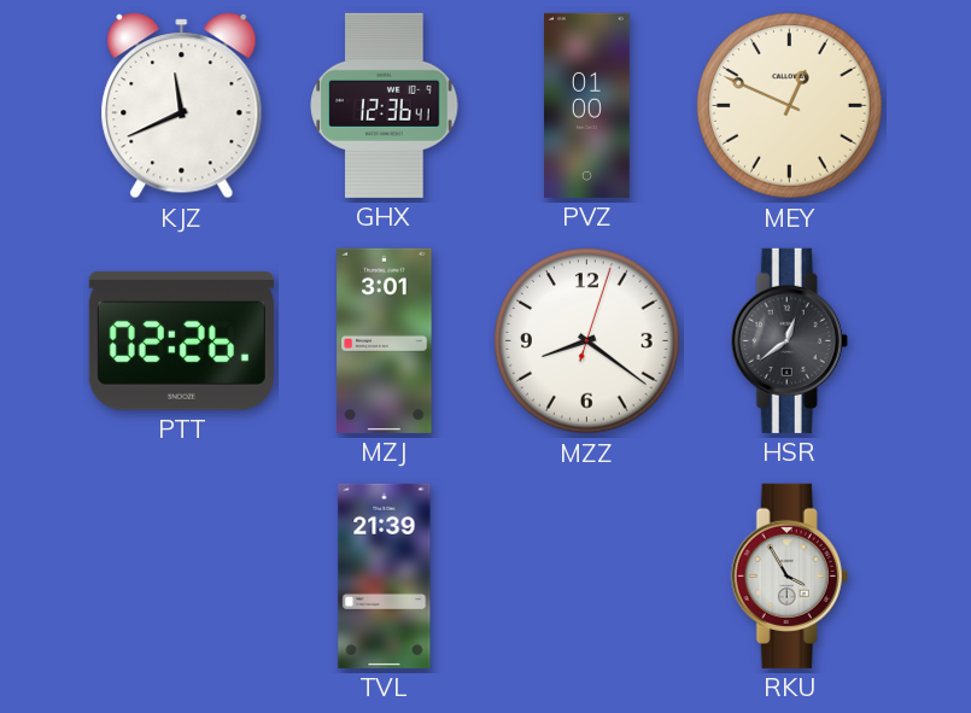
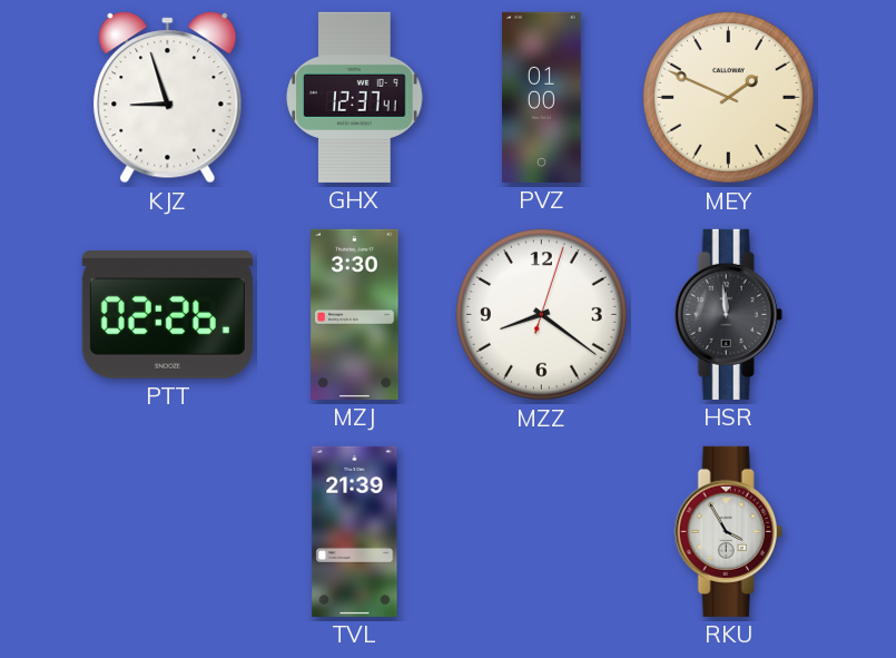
KJZ: 11:41 -> 8:57
GHX: 12:36 -> 12:37
MEY: 12:49 -> 1:49
MZJ: 3:01 -> 3:30
HSR: 12:39 -> 11:59
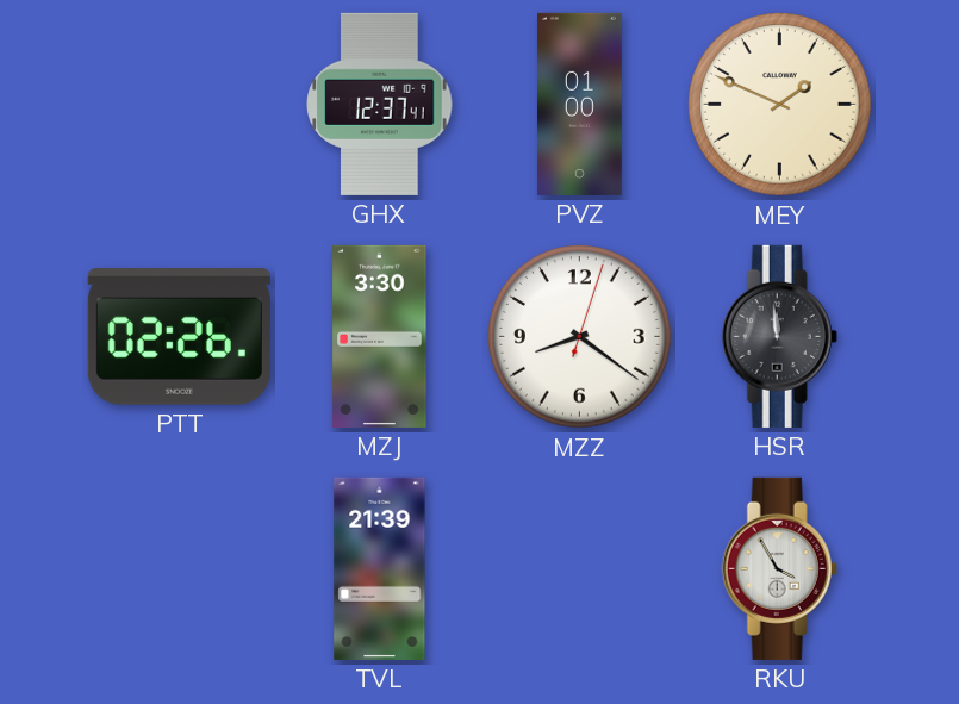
KJZ: 8:57 -> none
